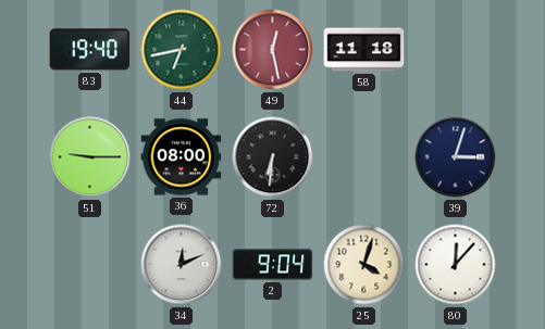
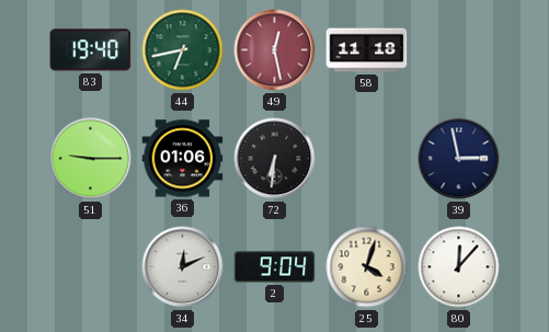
36: 08:00 -> 01:06
39: 3:03 -> 2:58
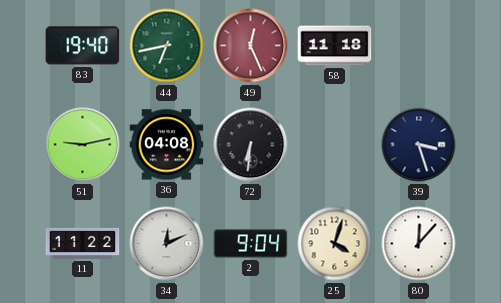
49: 12:28 -> 12:26
51: 9:15 -> 9:13
36: 01:06 -> 04:08
39: 2:58 -> 3:27
11: none -> 11:22
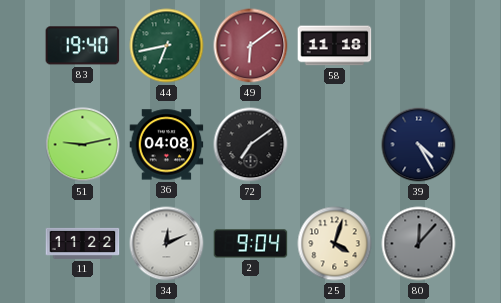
49: 12:26 -> 6:09
72: 6:31 -> 7:09
39: 3:27 -> 4:25
80 dial: white -> grey
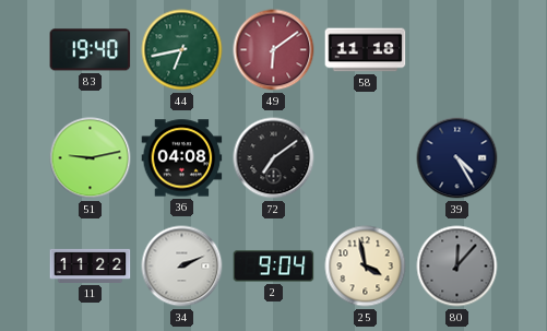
34: 12:11 -> 2:11
25: 4:03 -> 3:58
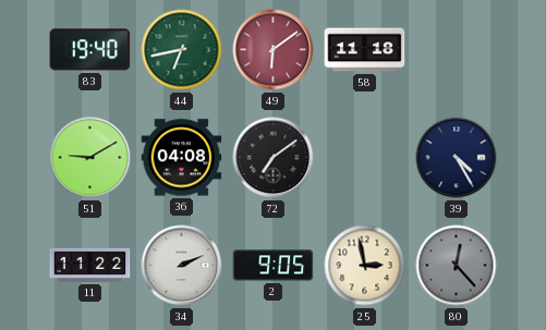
51: 9:13 -> 9:10
2: 9:04 -> 9:05
25: 3:58 -> 2:58
80: 12:07 -> 12:23
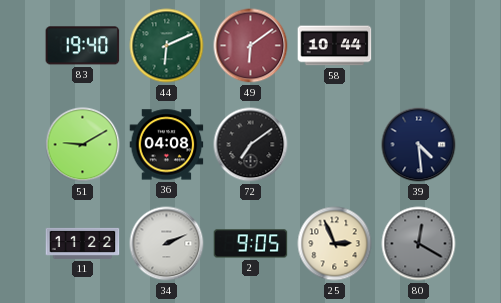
44: 6:43 -> 6:11
58: 11:18 -> 10:44
39: 4:25 -> 4:29
25: 2:58 -> 2:56
80: 12:23 -> 12:20
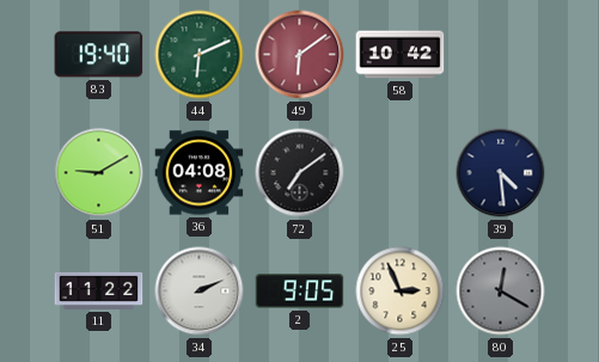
58: 10:44 -> 10:42
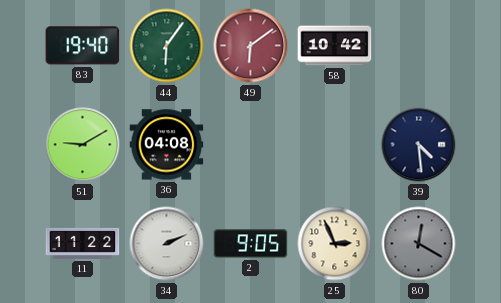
44: 6:11 -> 6:06
72: 7:09 -> none
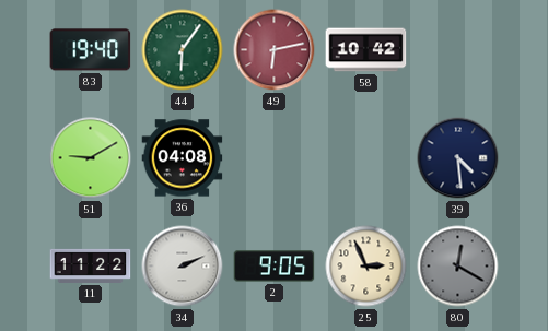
49: 6:09 -> 6:13
